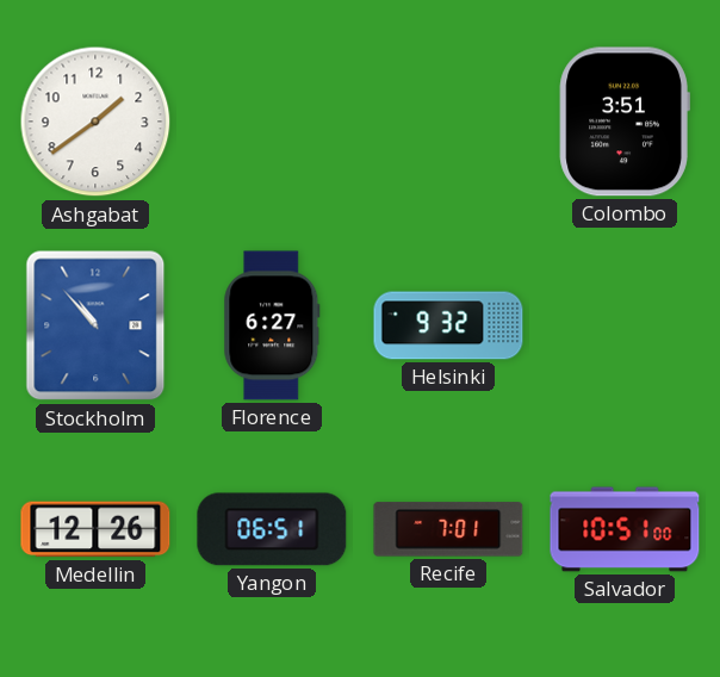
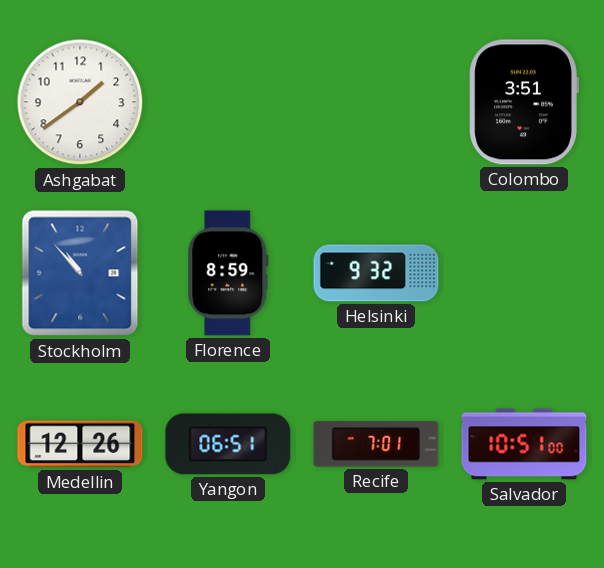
Florence: 6:27 -> 8:59
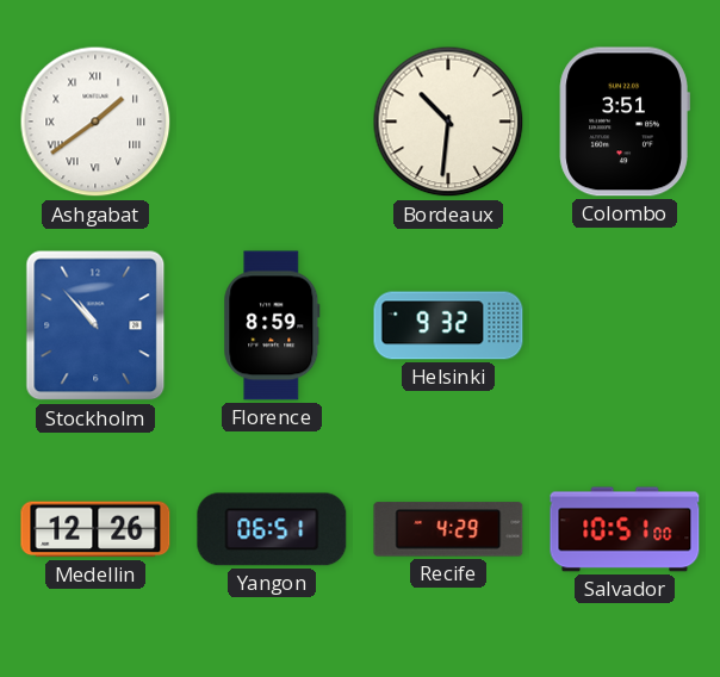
Ashgabat numerals: Arabic -> Roman
Bordeaux: none -> 10:31
Recife: 7:01 -> 4:29
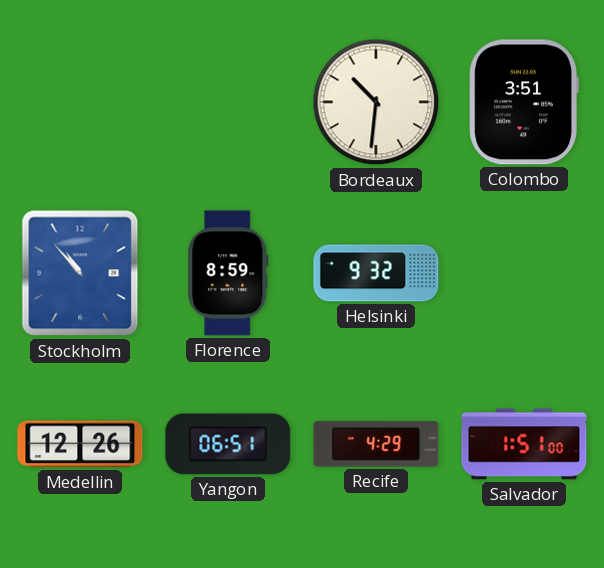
Ashgabat: 1:39 -> none
Salvador: 10:51 -> 1:51
